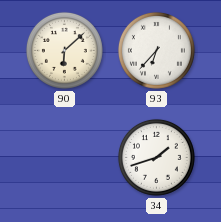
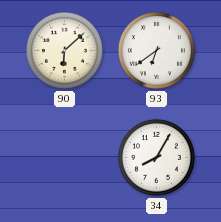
93: 6:37 -> 6:39
34: 1:42 -> 8:05
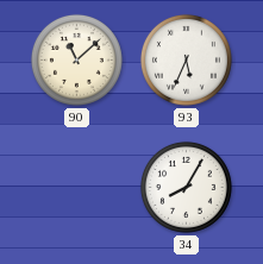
90: 6:08 -> 11:08
93: 6:39 -> 5:34
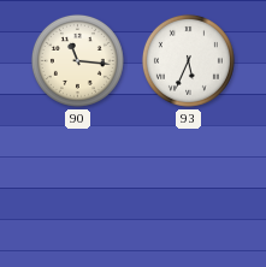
90: 11:08 -> 11:16
34: 8:05 -> none
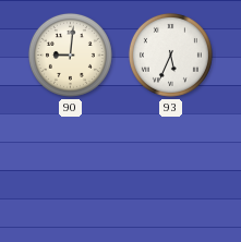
90: 11:16 -> 9:01
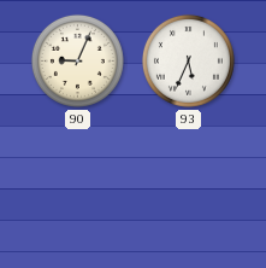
90: 9:01 -> 9:04
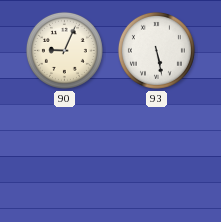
93: 5:34 -> 5:28
